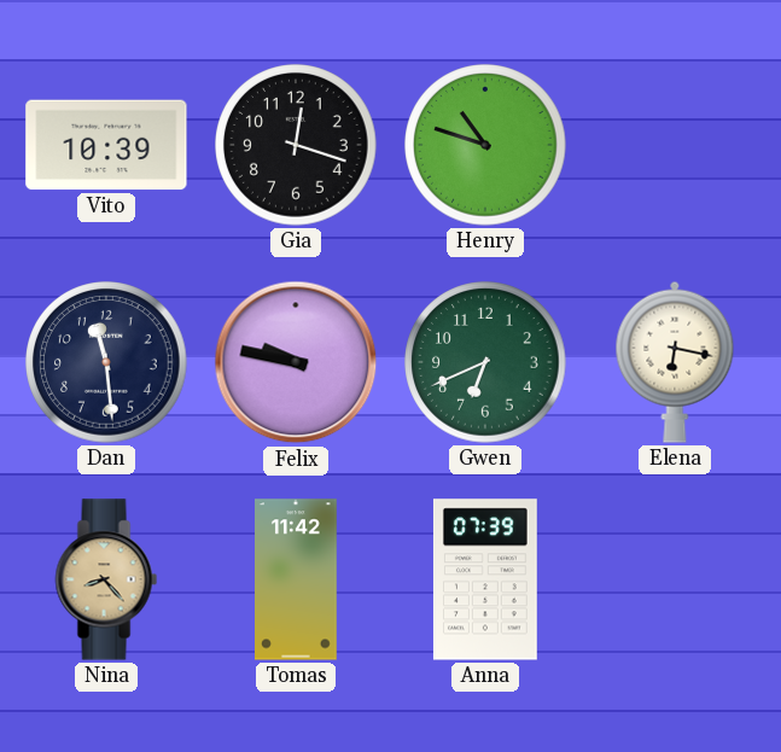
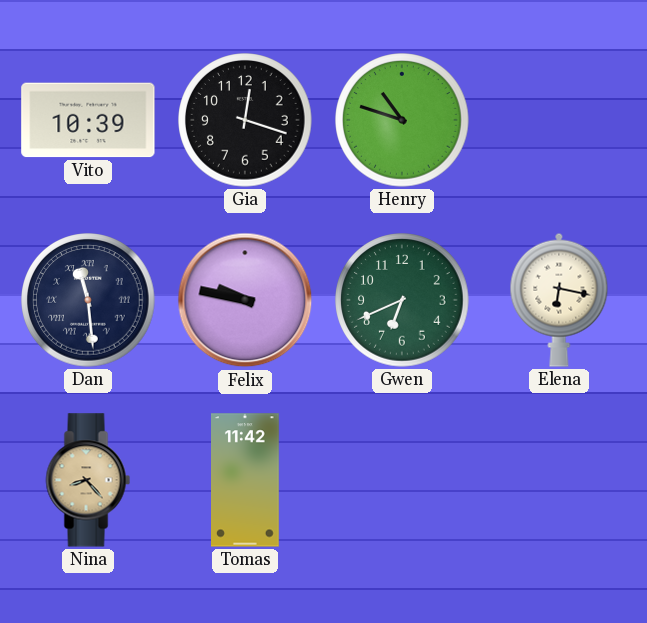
Dan numerals: Arabic -> Roman
Anna: 07:39 -> none
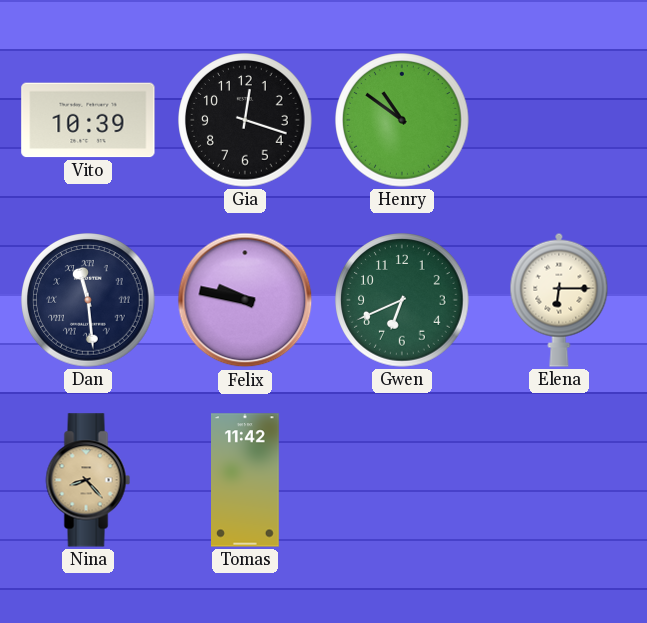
Henry: 10:48 -> 10:51
Elena: 6:17 -> 6:15
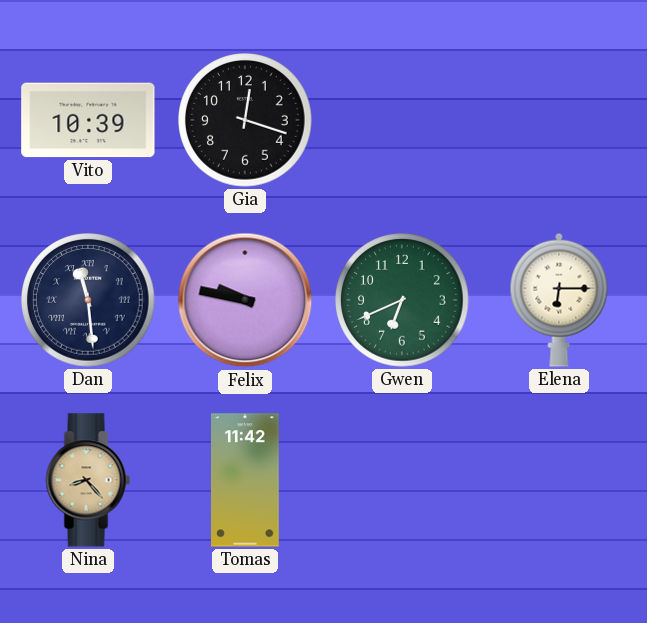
Henry: 10:51 -> none
